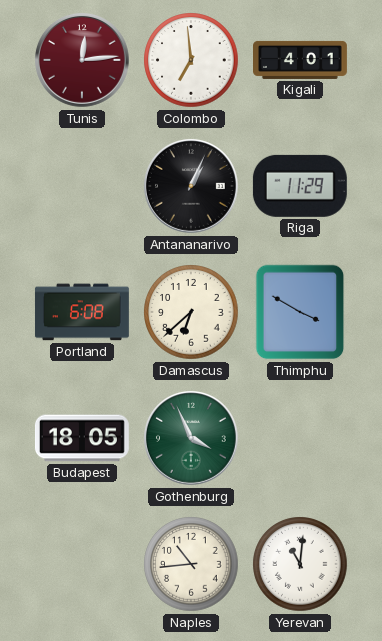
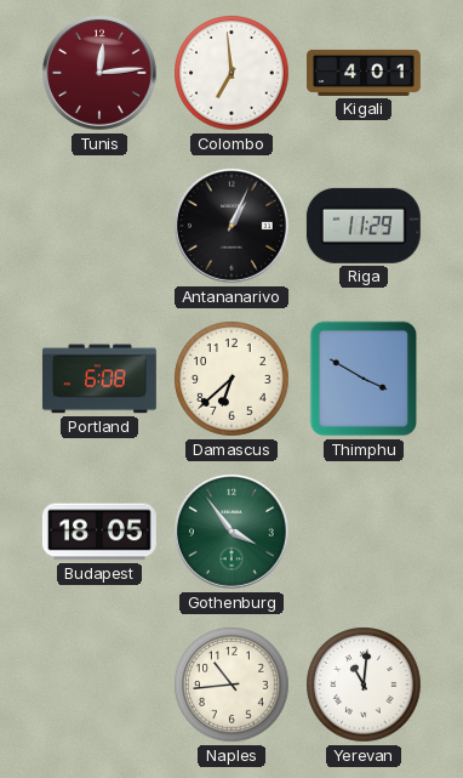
Gothenburg: 3:56 -> 3:54
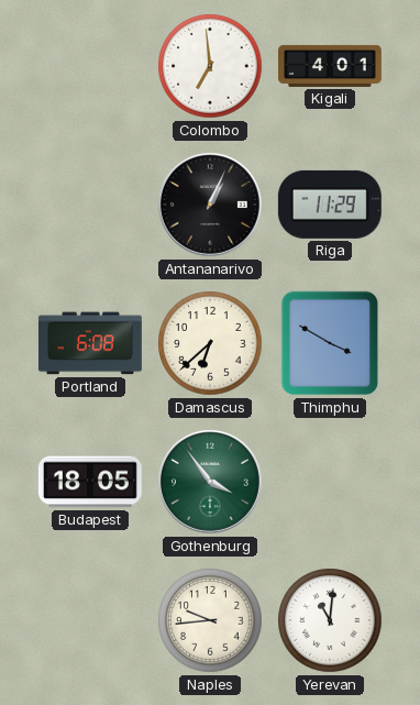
Tunis: 12:14 -> none
Naples: 10:44 -> 9:44
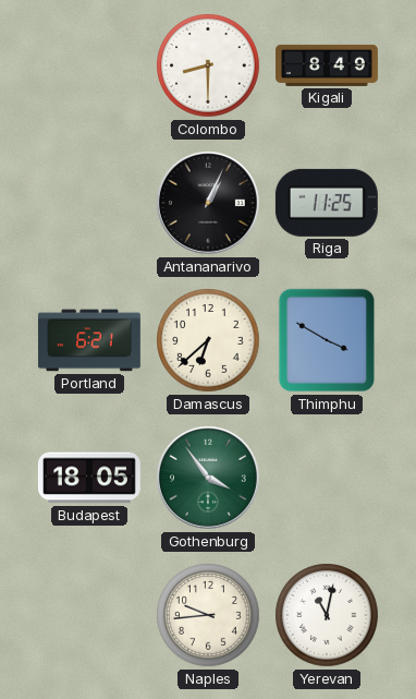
Colombo: 6:59 -> 8:30
Kigali: 4:01 -> 8:49
Riga: 11:29 -> 11:25
Portland: 6:08 -> 6:21
Yerevan: 11:01 -> 11:02
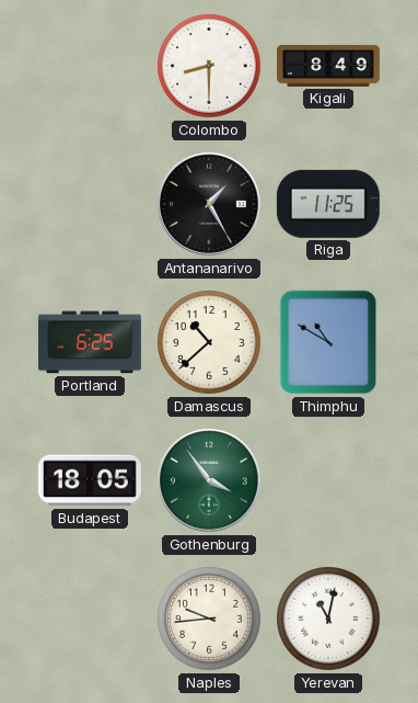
Antananarivo: 1:04 -> 1:25
Portland: 6:21 -> 6:25
Damascus: 6:38 -> 10:38
Thimphu: 3:50 -> 10:50
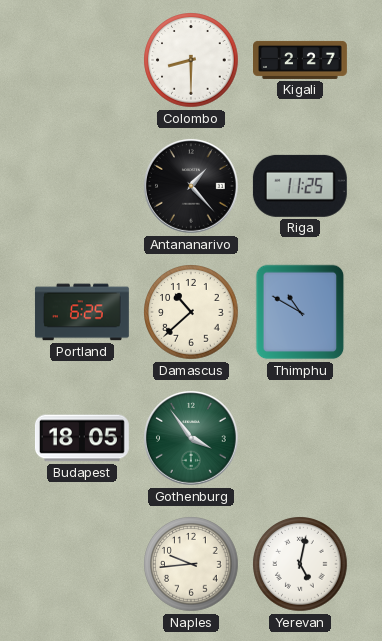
Kigali: 8:49 -> 2:27
Antananarivo: 1:25 -> 1:23
Yerevan: 11:02 -> 5:02
